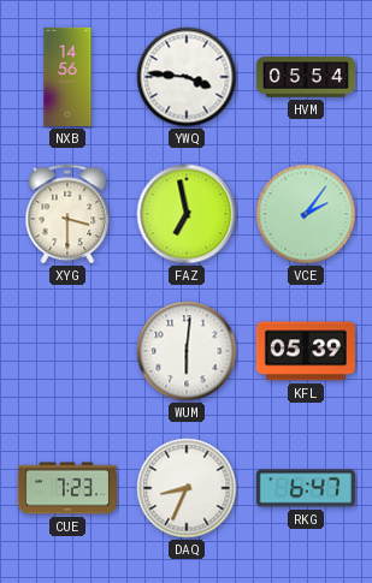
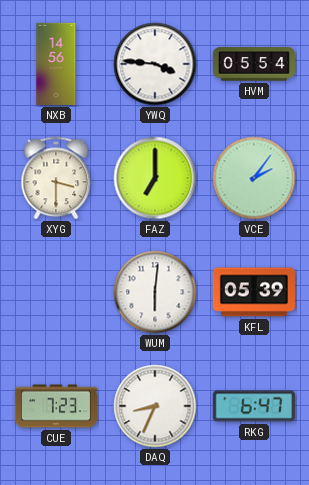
FAZ: 6:58 -> 7:00
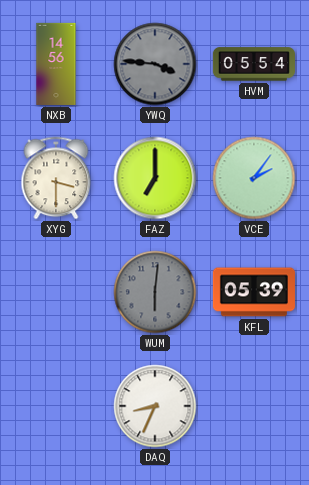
YWQ dial: white -> grey
WUM dial: white -> grey
CUE: 7:23 -> none
RKG: 6:47 -> none
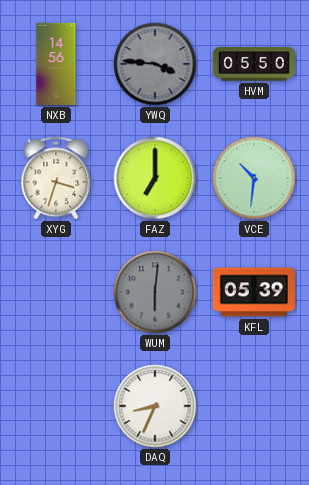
HVM: 05:54 -> 05:50
XYG: 3:30 -> 3:33
VCE: 2:06 -> 10:31
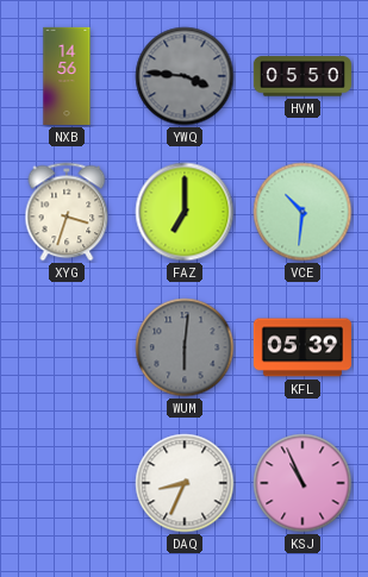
KSJ: none -> 10:56
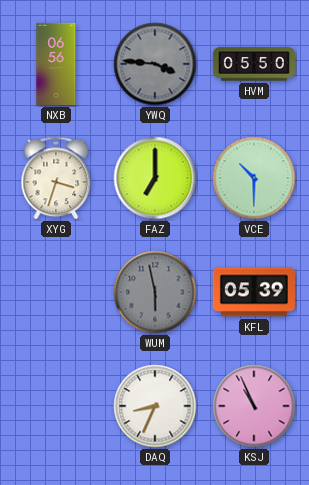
NXB: 14:56 -> 06:56
VCE: 10:31 -> 10:30
WUM: 6:01 -> 5:58
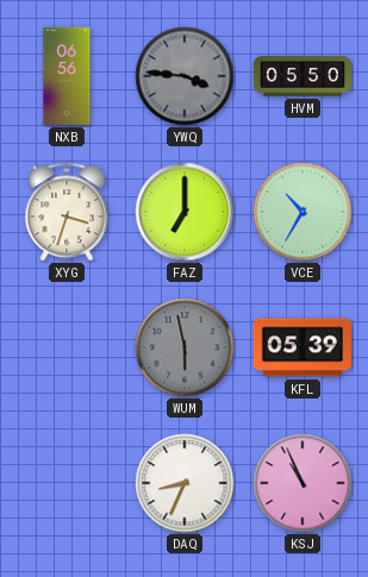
VCE: 10:30 -> 10:35
